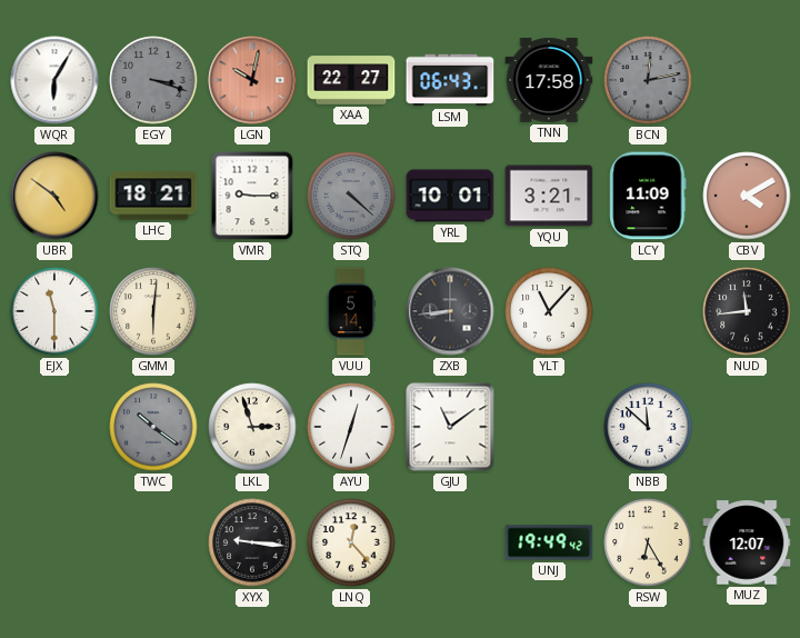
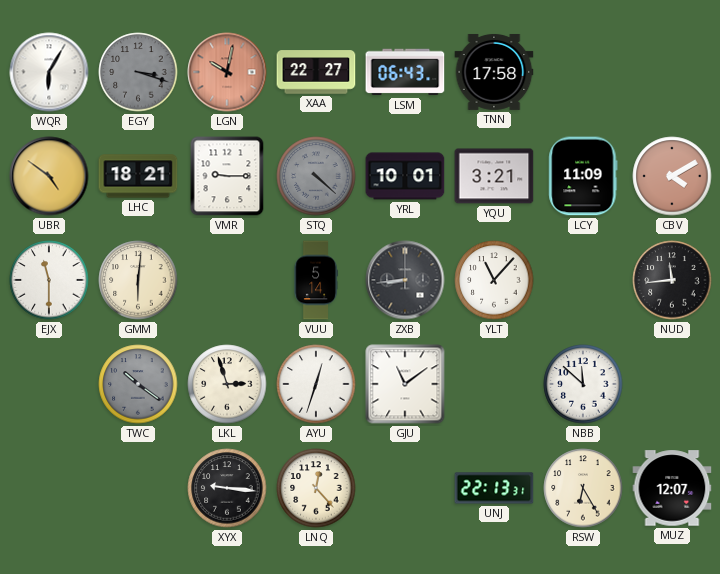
BCN: 12:13 -> none
UNJ: 19:49 -> 22:13
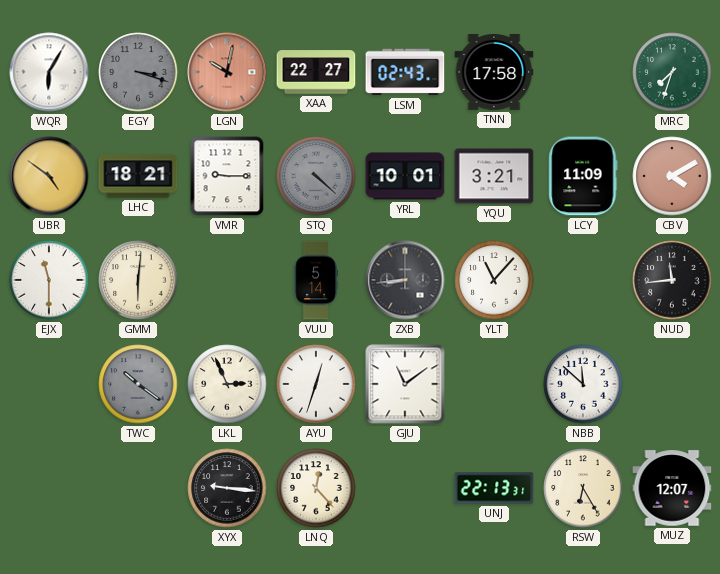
LSM: 06:43 -> 02:43
MRC: none -> 7:33
LKL: 2:57 -> 2:56
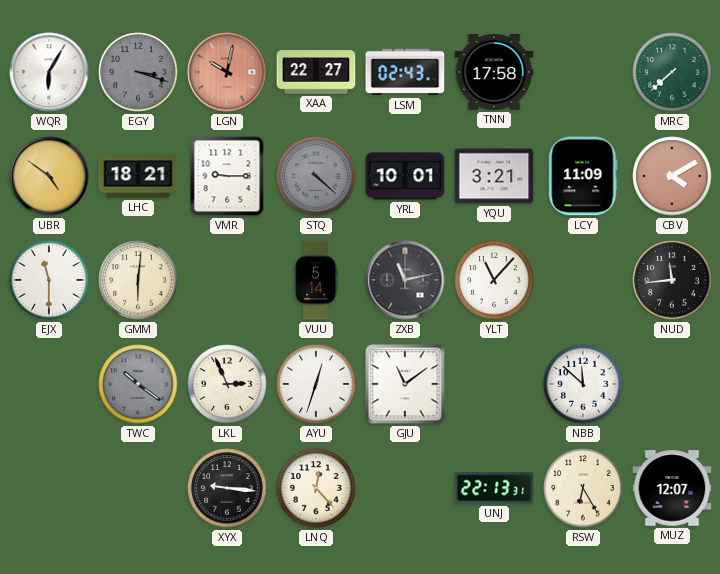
MRC: 7:33 -> 7:38
ZXB: 8:44 -> 11:13
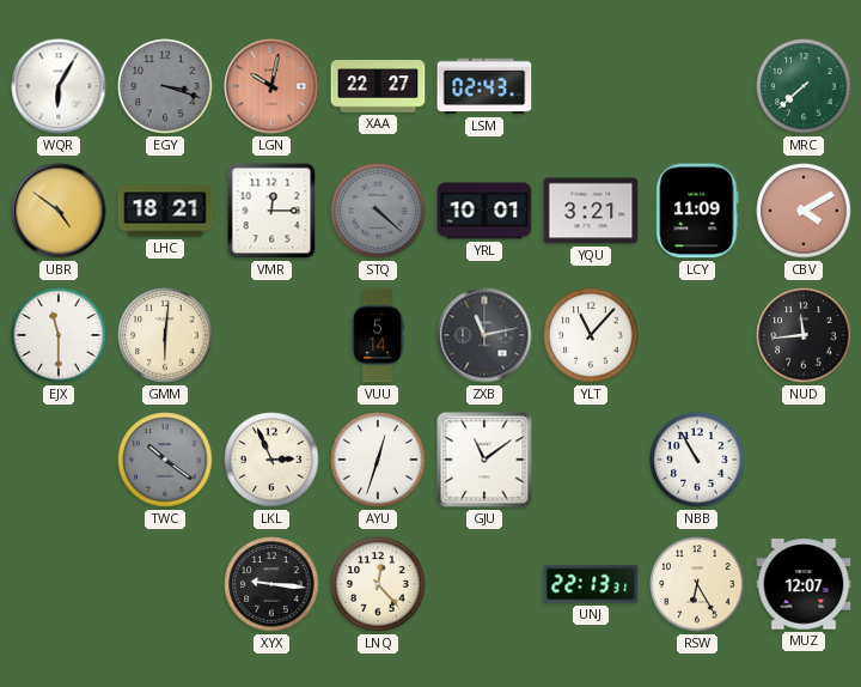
TNN: 17:58 -> none
VMR: 9:15 -> 12:15
NBB: 11:52 -> 10:55
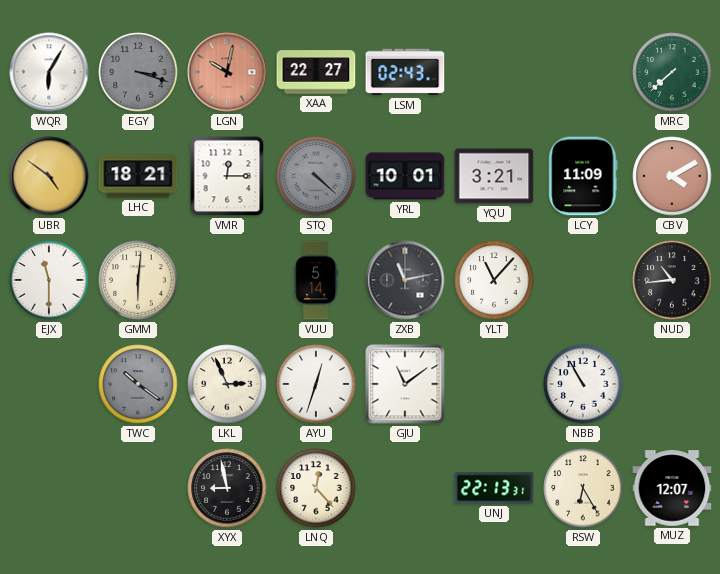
NUD: 11:44 -> 10:44
XYX: 9:16 -> 8:58
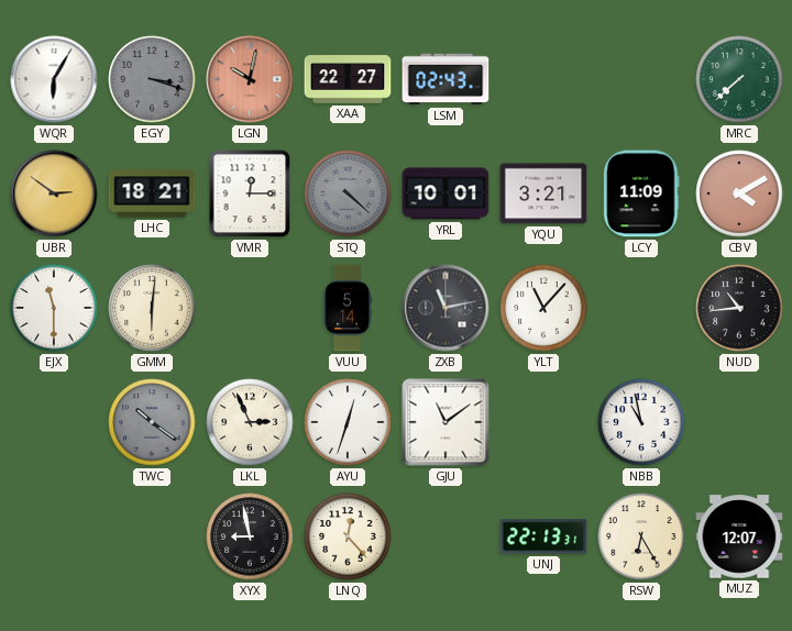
UBR: 4:51 -> 2:51
NBB: 10:55 -> 10:58
